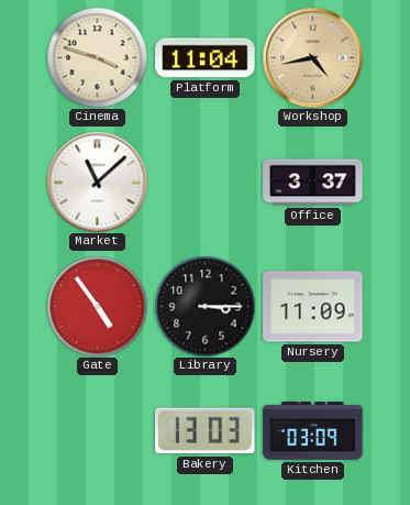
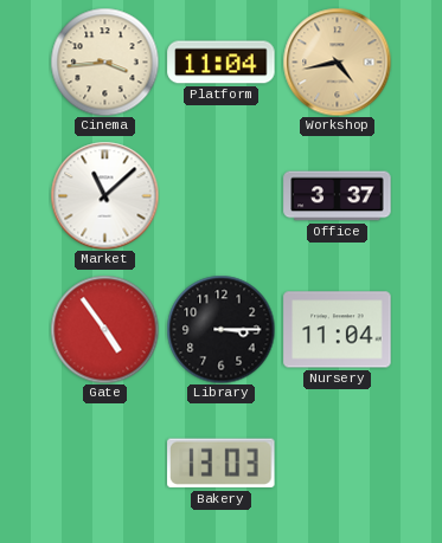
Cinema: 3:48 -> 3:44
Nursery: 11:09 -> 11:04
Kitchen: 03:09 -> none
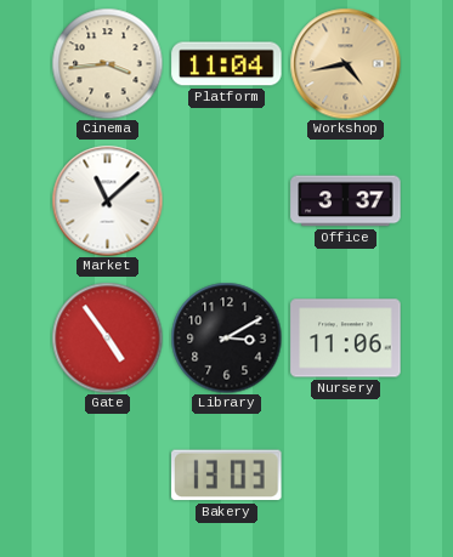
Library: 3:15 -> 3:10
Nursery: 11:04 -> 11:06
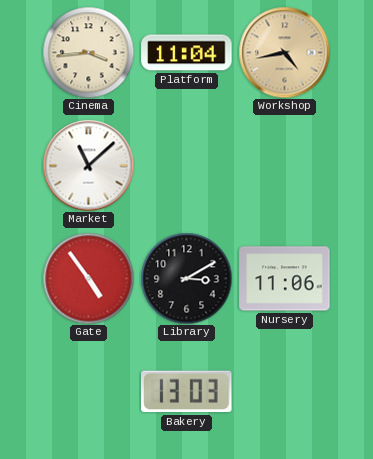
Office: 3:37 -> none
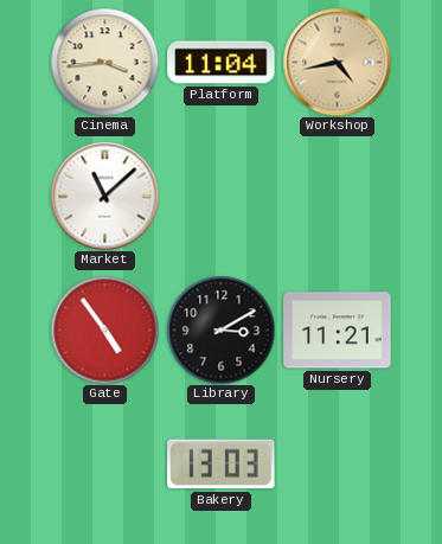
Nursery: 11:06 -> 11:21
